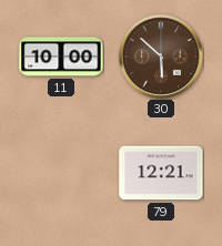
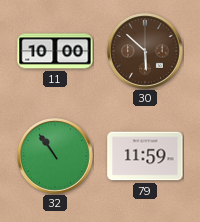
32: none -> 10:54
79: 12:21 -> 11:59
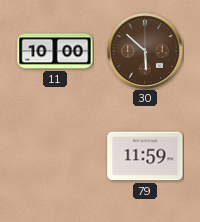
32: 10:54 -> none
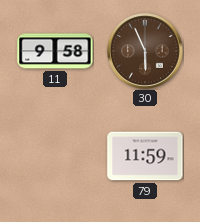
11: 10:00 -> 9:58
30: 5:52 -> 5:56
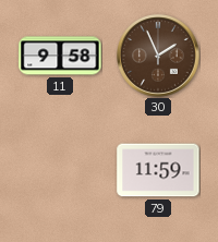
30: 5:56 -> 1:56
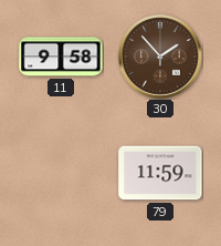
30: 1:56 -> 1:53
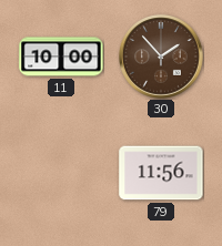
11: 9:58 -> 10:00
79: 11:59 -> 11:56
